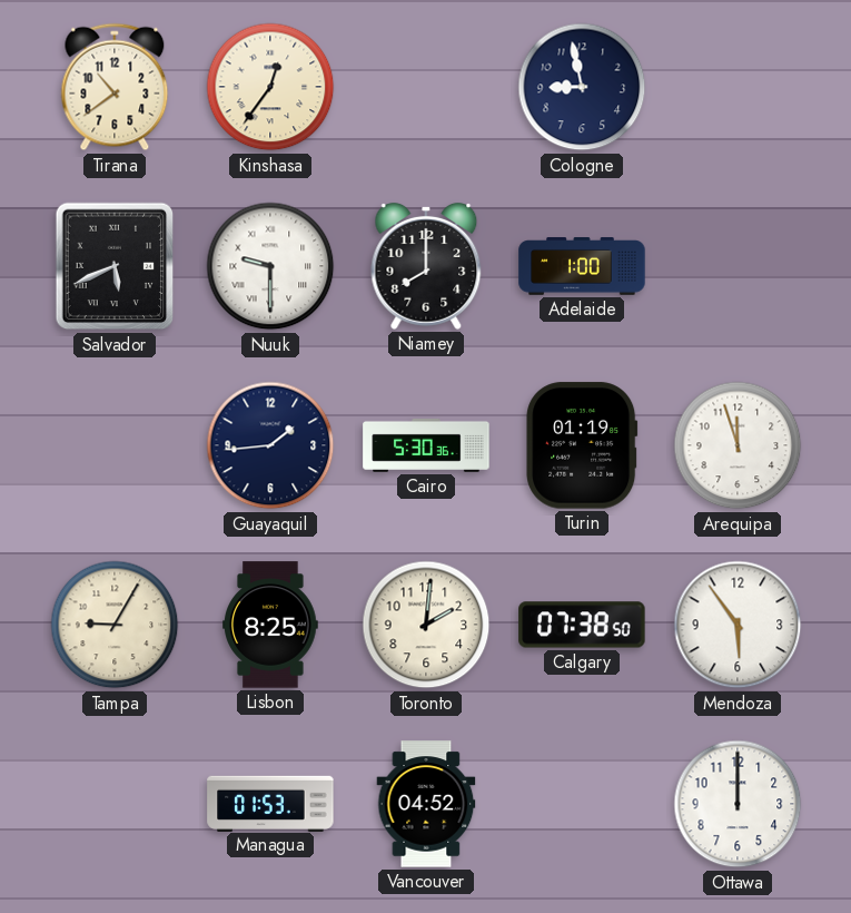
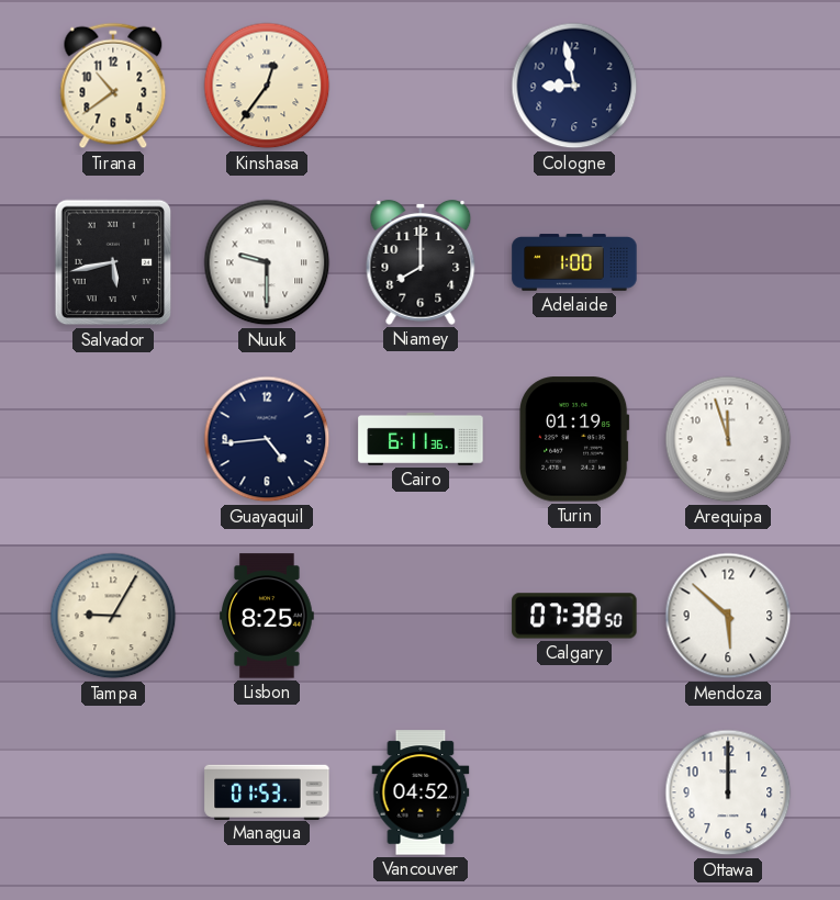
Salvador: 5:41 -> 5:43
Guayaquil: 1:44 -> 4:44
Cairo: 5:30 -> 6:11
Toronto: 2:01 -> none
Mendoza: 5:54 -> 5:52
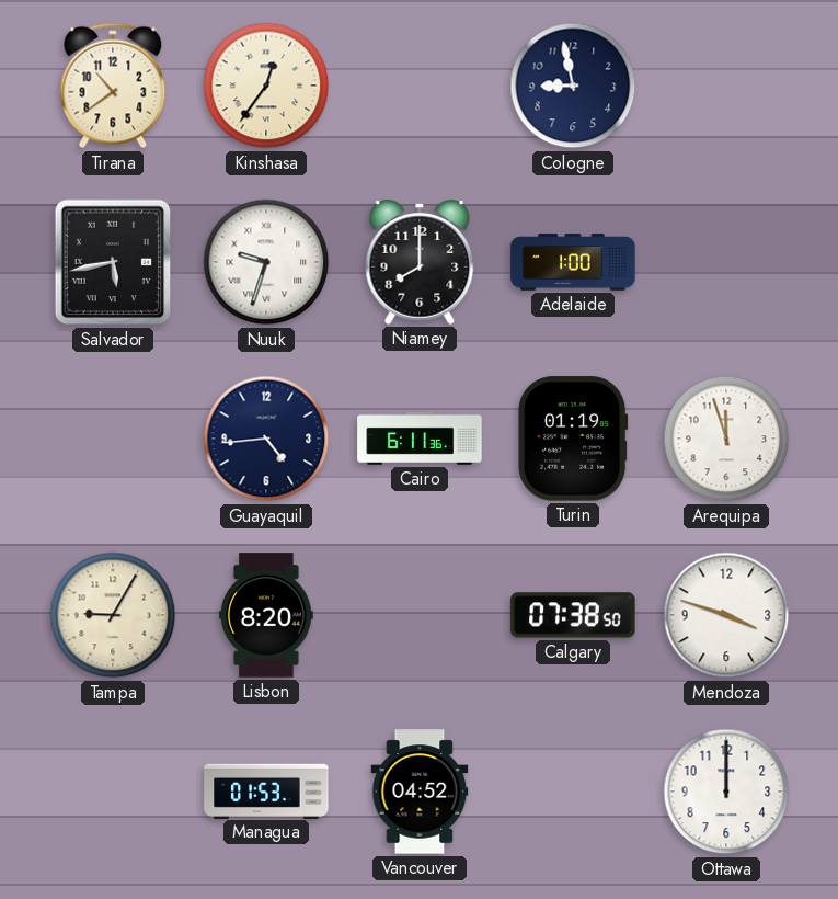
Nuuk: 9:30 -> 9:33
Lisbon: 8:25 -> 8:20
Mendoza: 5:52 -> 3:48
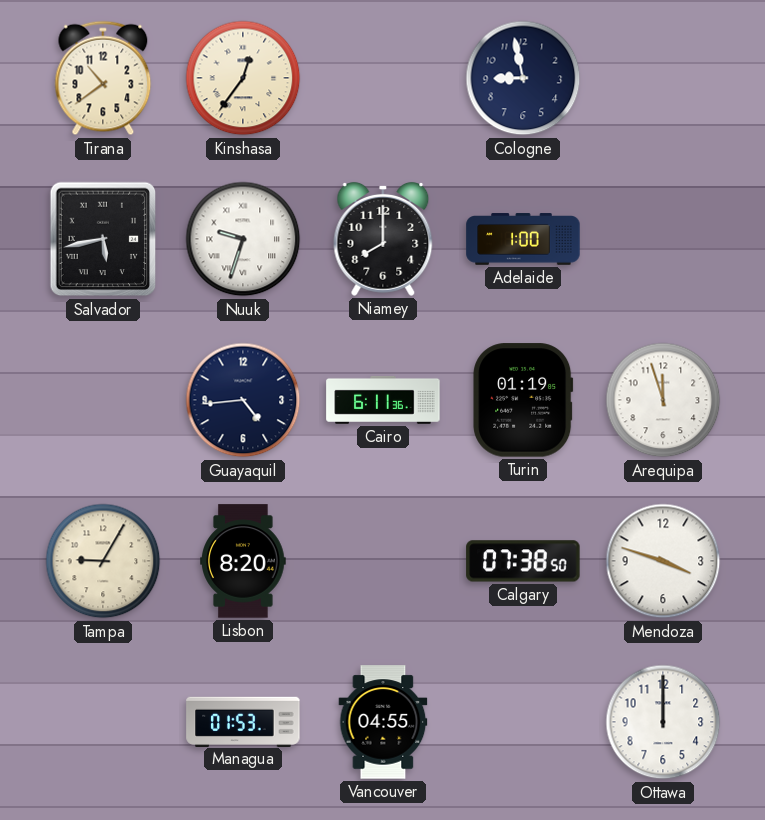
Vancouver: 04:52 -> 04:55
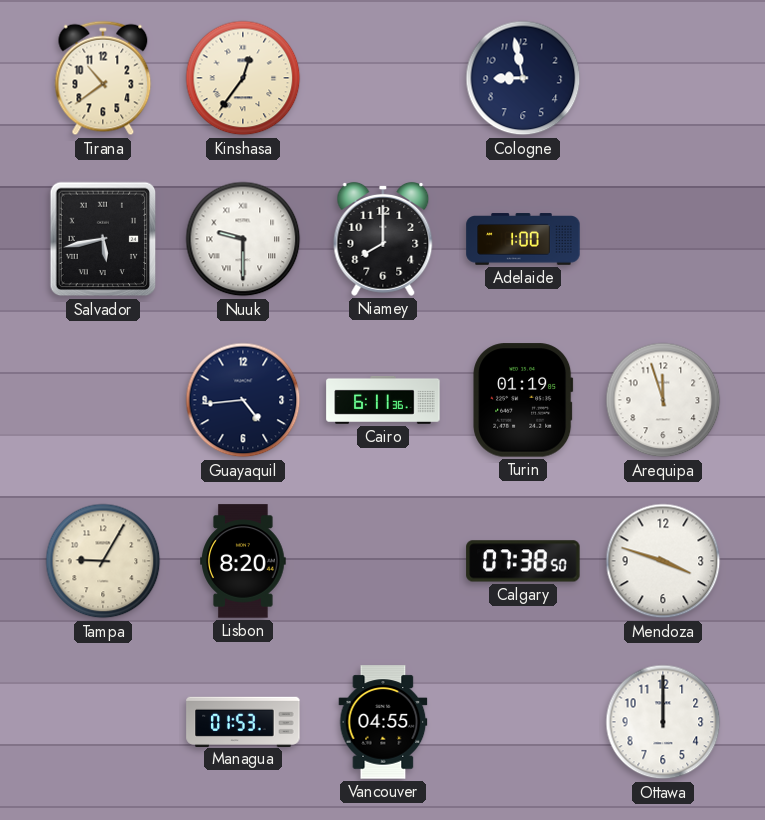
Nuuk: 9:33 -> 9:30
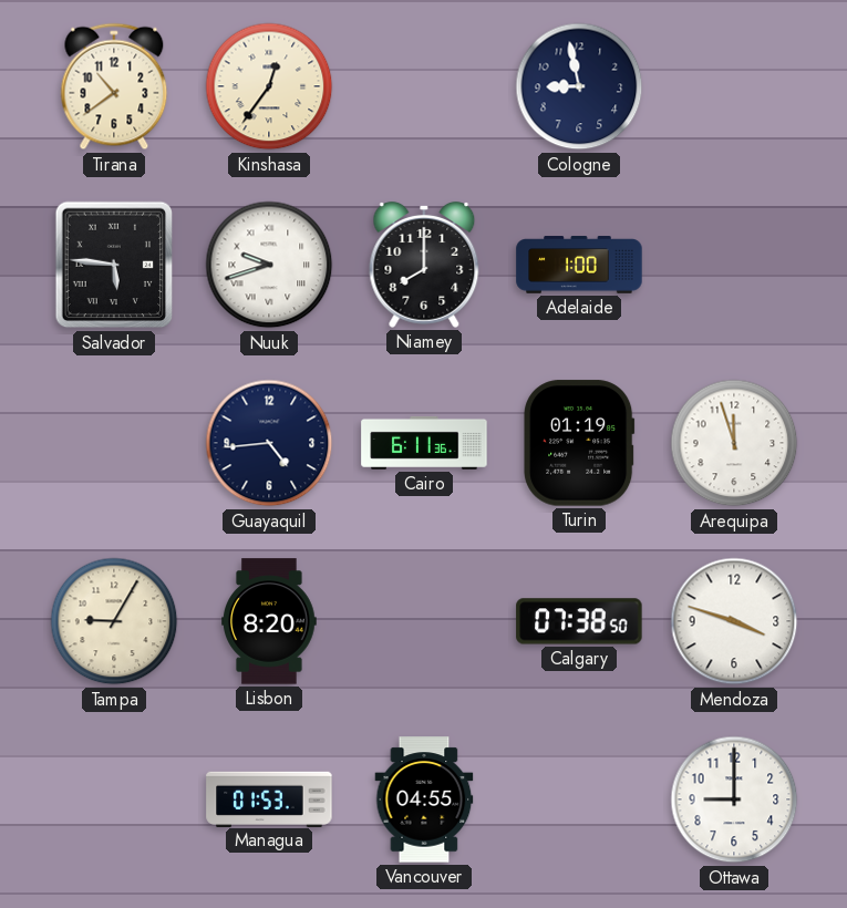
Salvador: 5:43 -> 5:46
Nuuk: 9:30 -> 9:42
Ottawa: 12:00 -> 9:00
